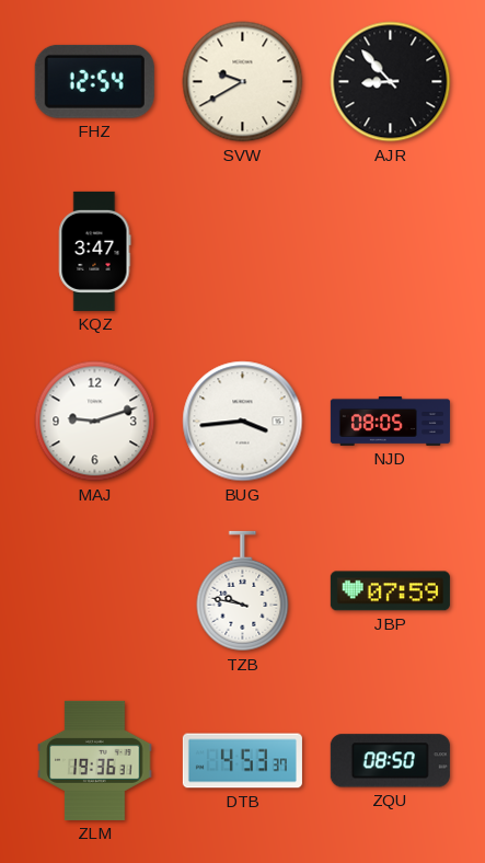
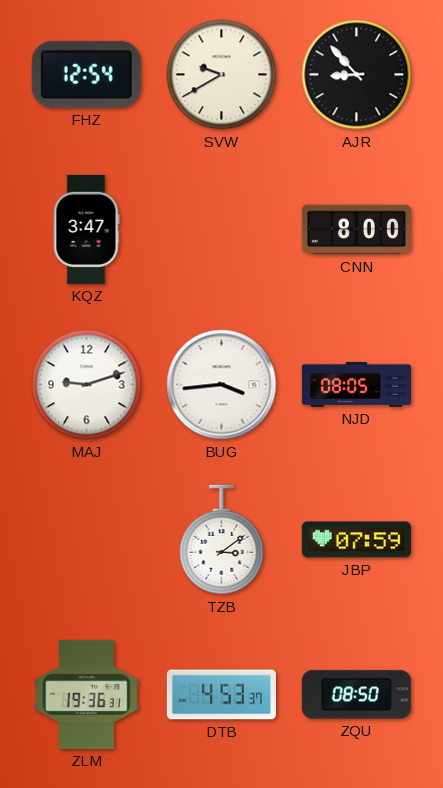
CNN: none -> 8:00
TZB: 9:47 -> 3:09
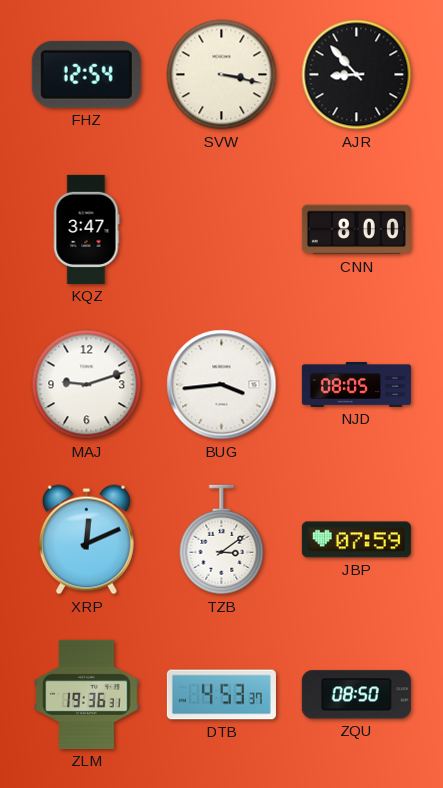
SVW: 9:40 -> 3:17
XRP: none -> 12:11
